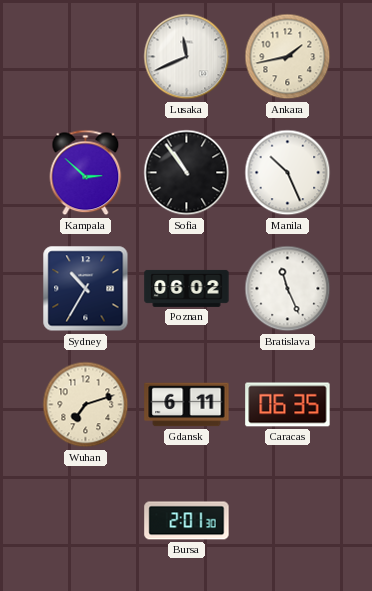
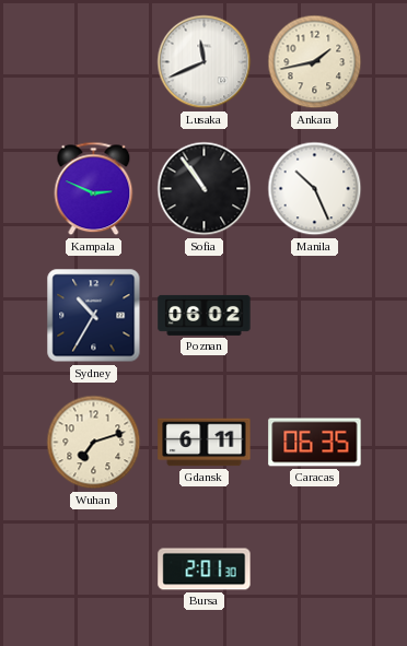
Kampala: 2:52 -> 2:49
Bratislava: 11:26 -> none
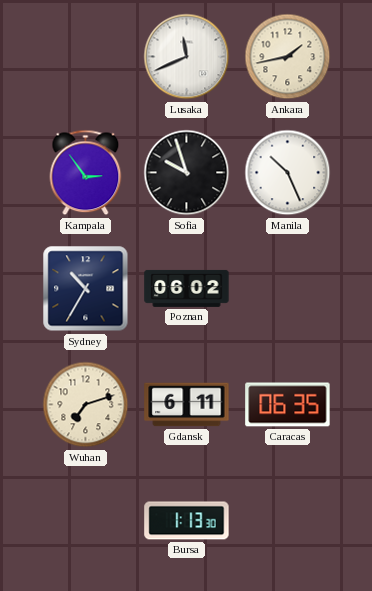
Kampala: 2:49 -> 2:54
Sofia: 10:54 -> 9:57
Bursa: 2:01 -> 1:13
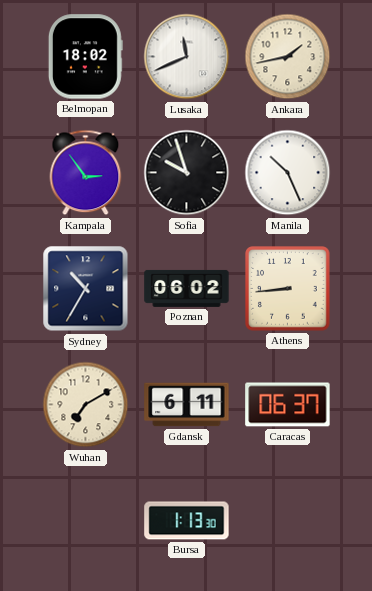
Belmopan: none -> 18:02
Athens: none -> 8:44
Wuhan: 7:12 -> 7:10
Caracas: 06:35 -> 06:37
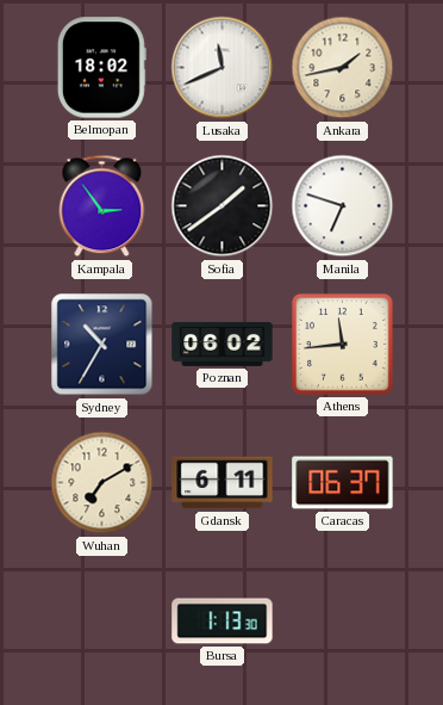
Sofia: 9:57 -> 1:39
Manila: 10:26 -> 6:48
Athens: 8:44 -> 11:44
